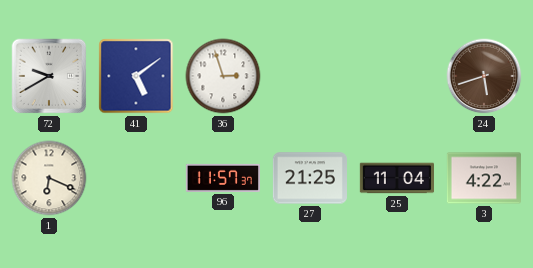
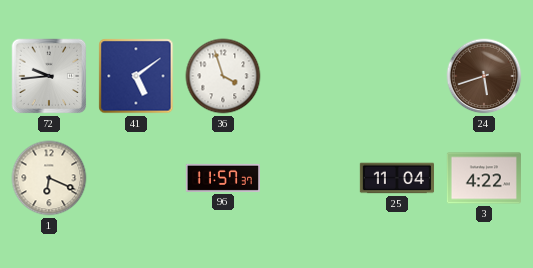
72: 9:40 -> 9:44
36: 2:57 -> 3:57
27: 21:25 -> none
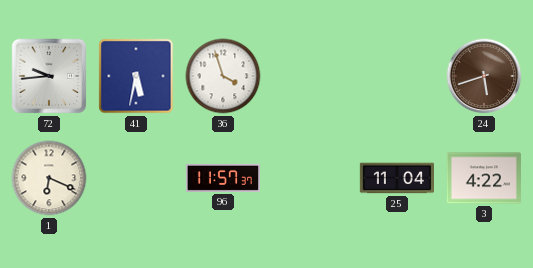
41: 5:09 -> 5:32
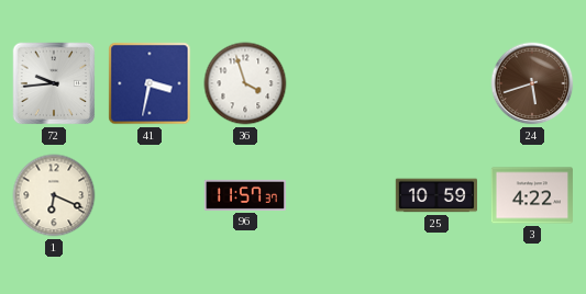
41: 5:32 -> 3:32
25: 11:04 -> 10:59
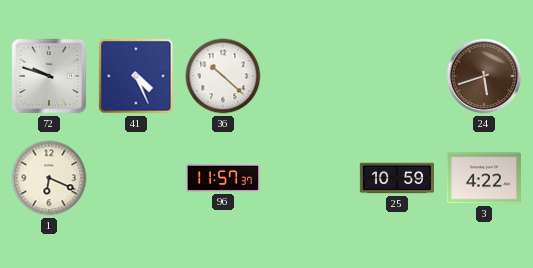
72: 9:44 -> 9:48
41: 3:32 -> 4:26
36: 3:57 -> 10:22
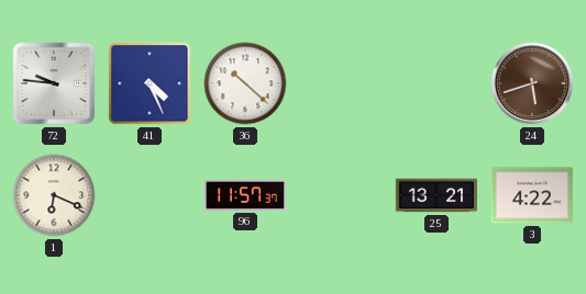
72: 9:48 -> 9:46
25: 10:59 -> 13:21
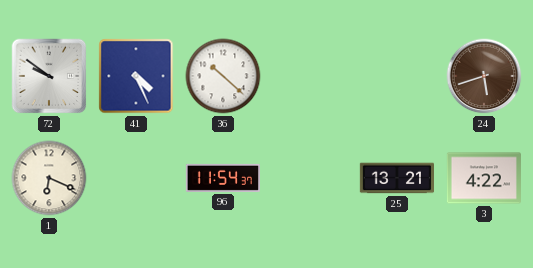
72: 9:46 -> 9:51
96: 11:57 -> 11:54
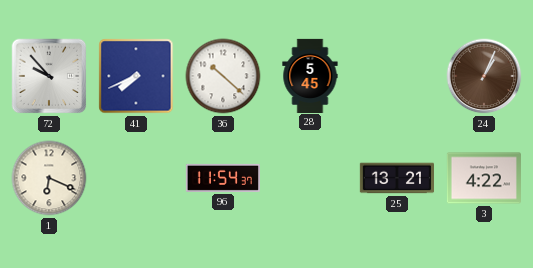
72: 9:51 -> 9:53
41: 4:26 -> 7:41
28: none -> 5:45
24: 5:42 -> 1:04
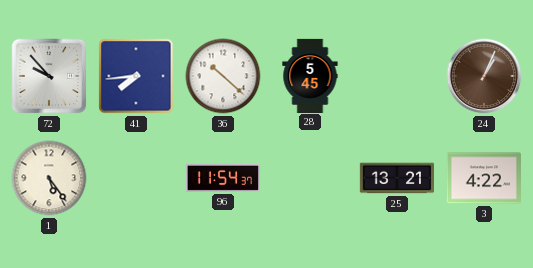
41: 7:41 -> 7:44
1: 6:19 -> 5:24
